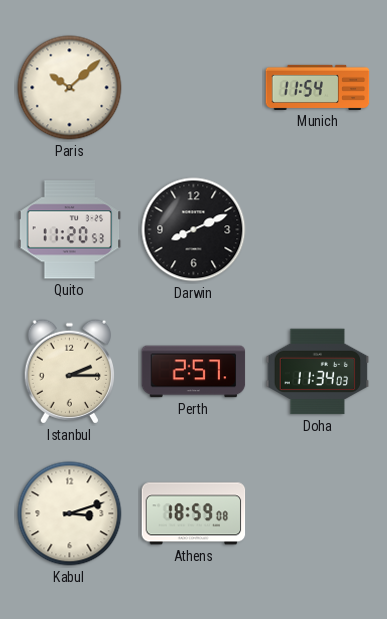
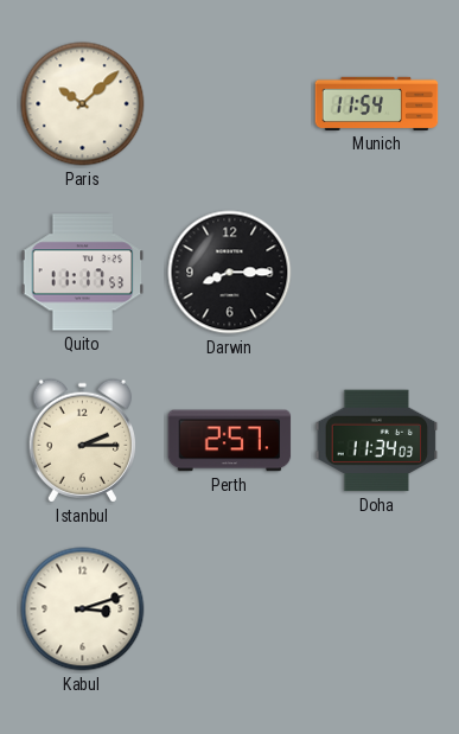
Quito: 11:20 -> 11:17
Darwin: 8:11 -> 8:15
Athens: 18:59 -> none
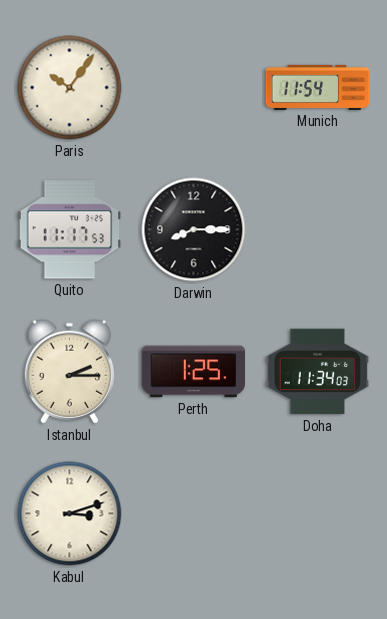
Paris: 10:08 -> 10:06
Perth: 2:57 -> 1:25
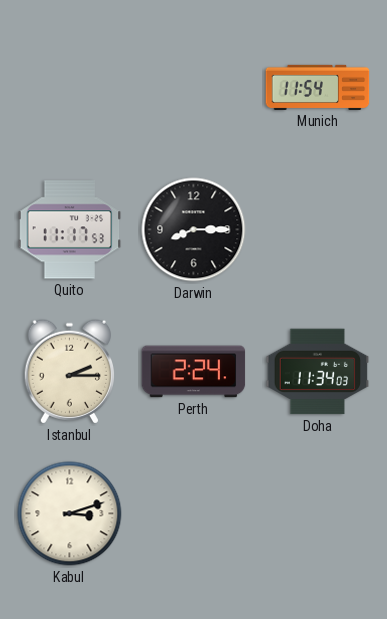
Paris: 10:06 -> none
Perth: 1:25 -> 2:24
